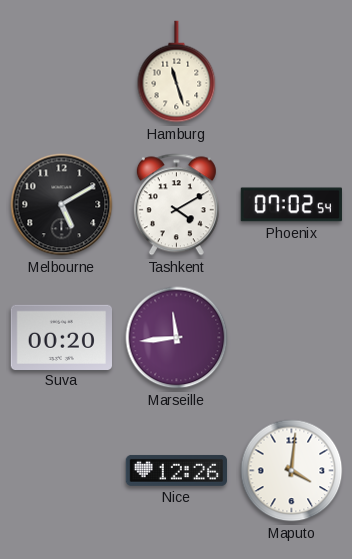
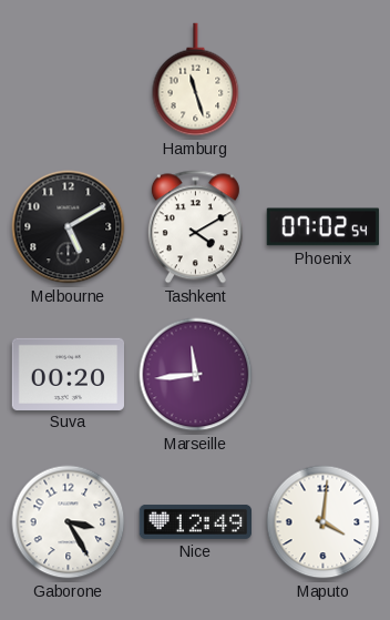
Gaborone: none -> 3:25
Nice: 12:26 -> 12:49
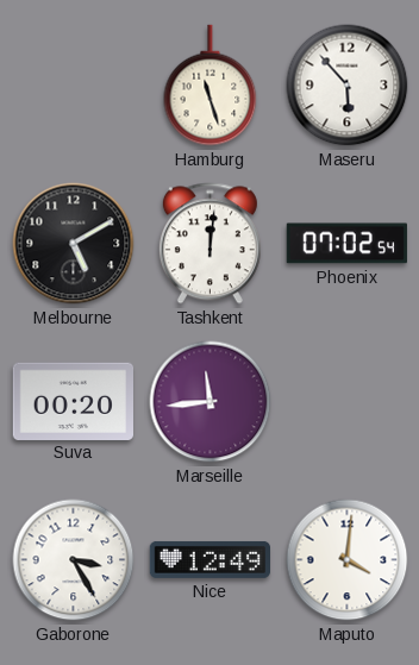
Maseru: none -> 5:53
Tashkent: 4:10 -> 12:01
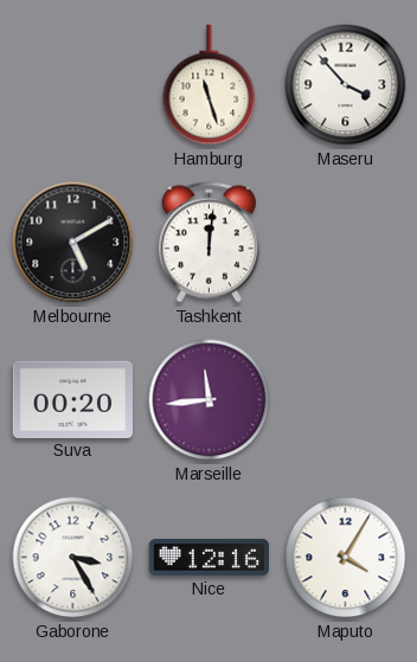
Maseru: 5:53 -> 3:53
Phoenix: 07:02 -> none
Nice: 12:49 -> 12:16
Maputo: 4:01 -> 4:05
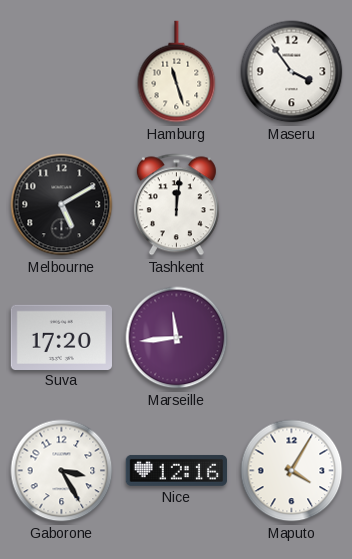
Maseru: 3:53 -> 3:54
Suva: 00:20 -> 17:20
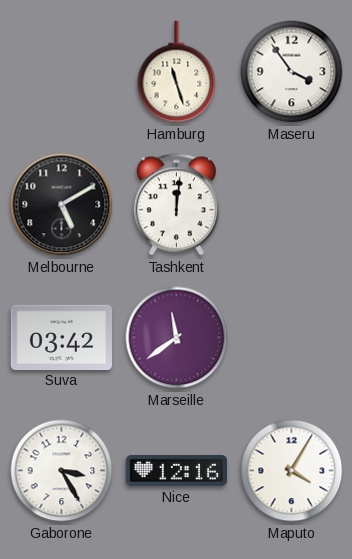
Suva: 17:20 -> 03:42
Marseille: 11:44 -> 11:39
